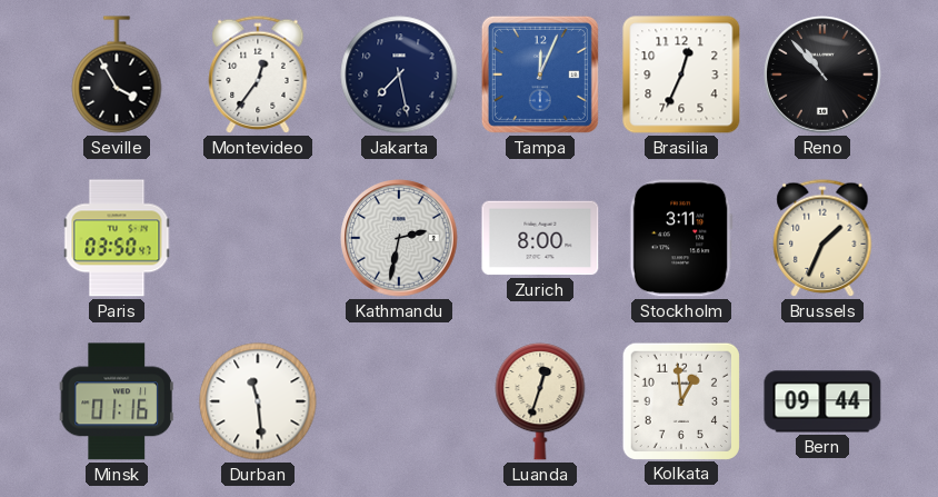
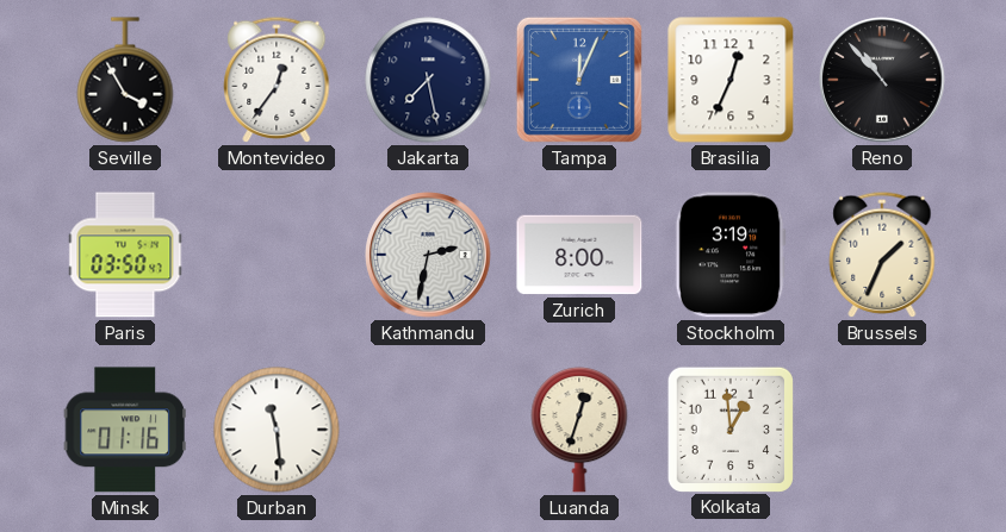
Stockholm: 3:11 -> 3:19
Bern: 09:44 -> none
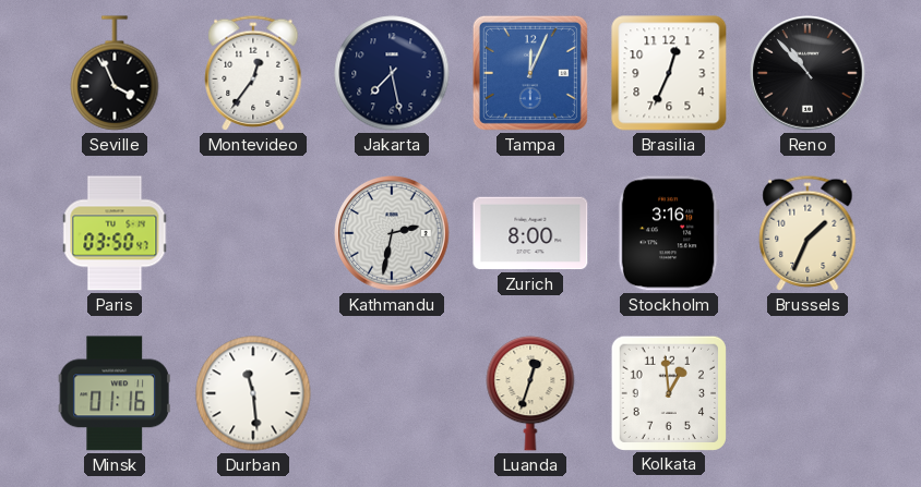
Seville: 3:55 -> 3:56
Stockholm: 3:19 -> 3:16
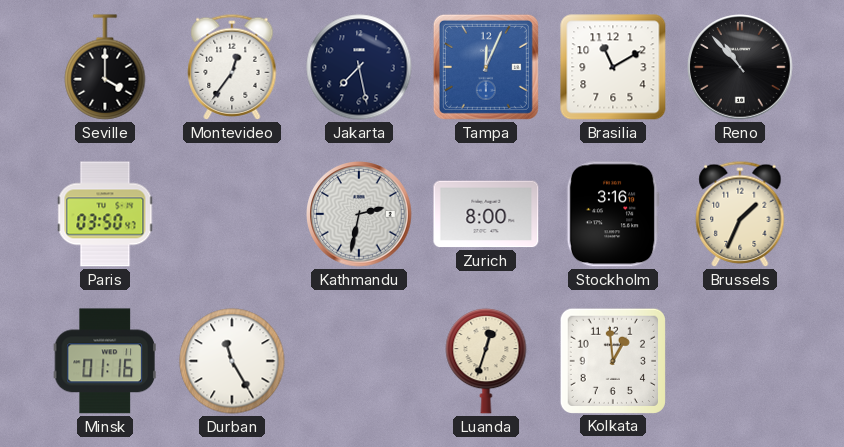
Seville: 3:56 -> 4:00
Brasilia: 12:34 -> 11:10
Durban: 11:29 -> 11:25
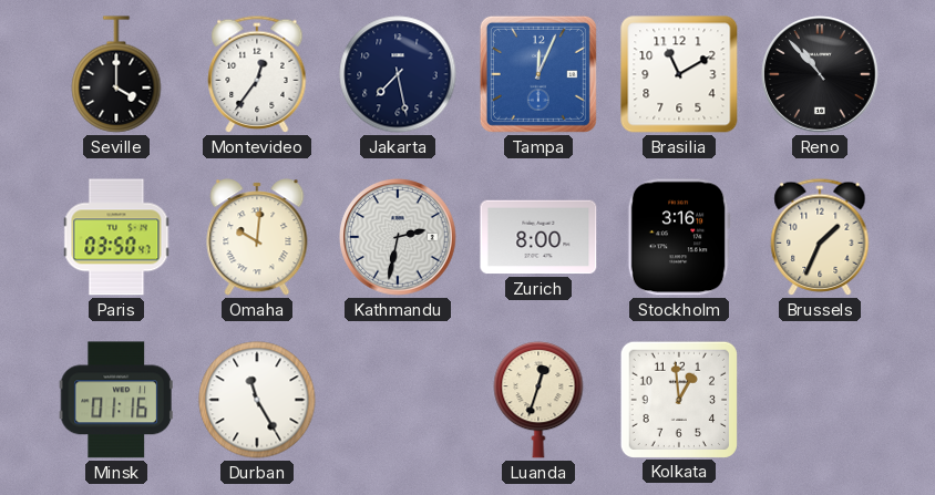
Omaha: none -> 10:01
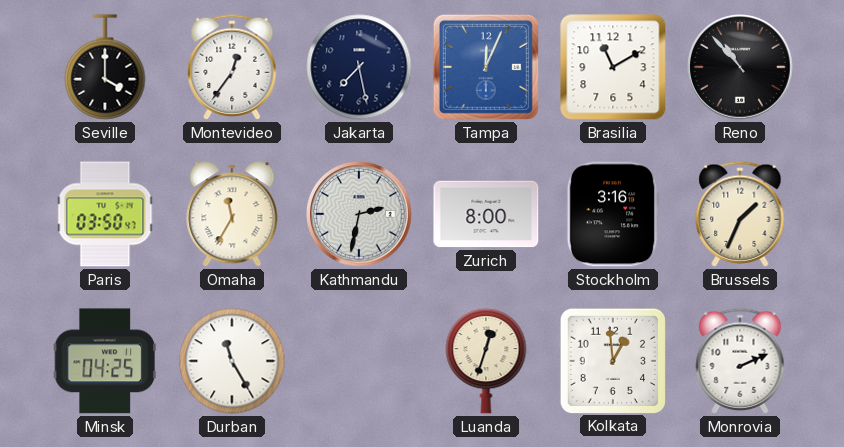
Omaha: 10:01 -> 11:35
Minsk: 01:16 -> 04:25
Monrovia: none -> 2:11
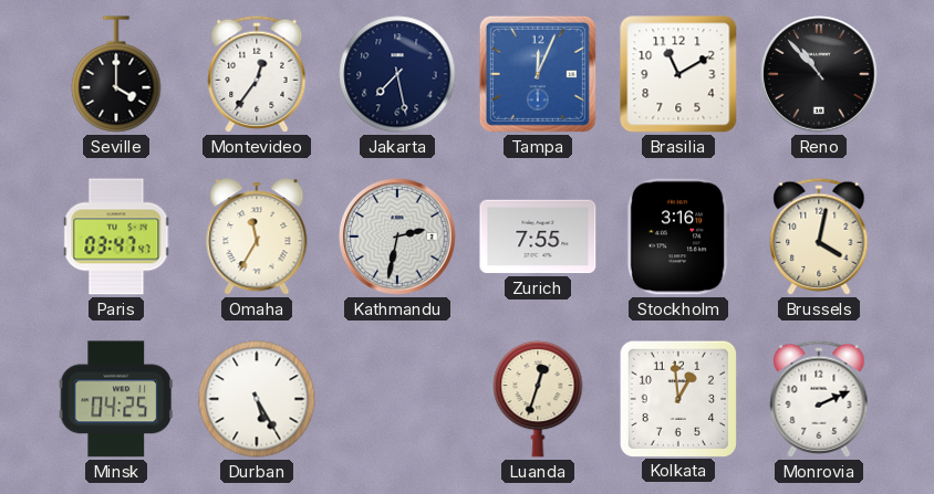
Paris: 03:50 -> 03:47
Zurich: 8:00 -> 7:55
Brussels: 1:34 -> 4:02
Durban: 11:25 -> 5:25
